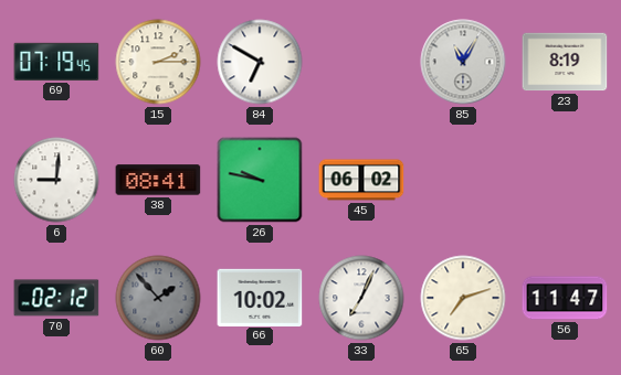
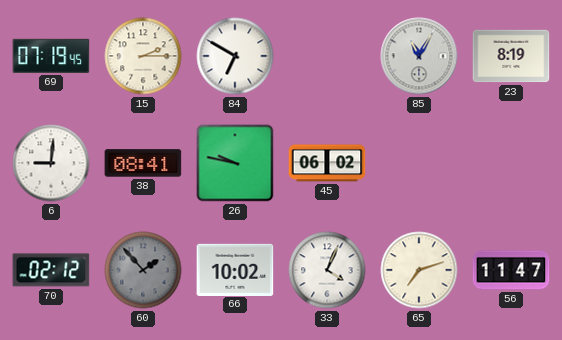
33: 7:04 -> 4:04
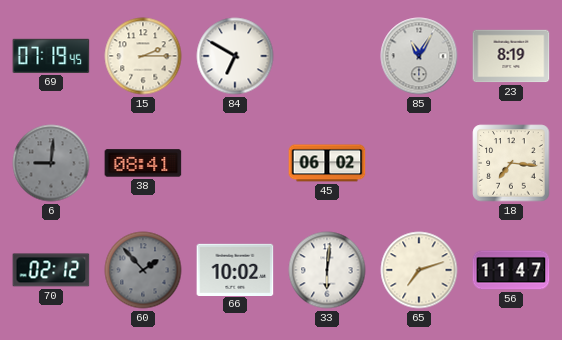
6 dial: white -> grey
26: 9:47 -> none
18: none -> 7:16
33: 4:04 -> 6:01
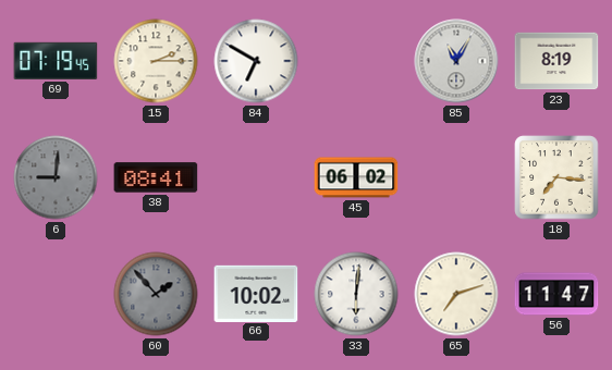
70: 02:12 -> none
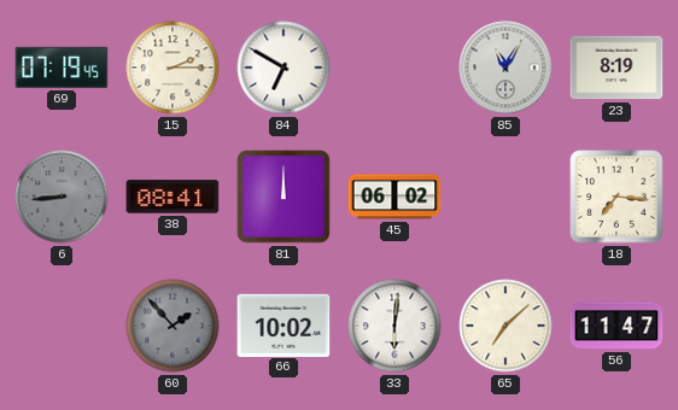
6: 9:01 -> 8:44
81: none -> 12:00
65: 7:12 -> 7:08
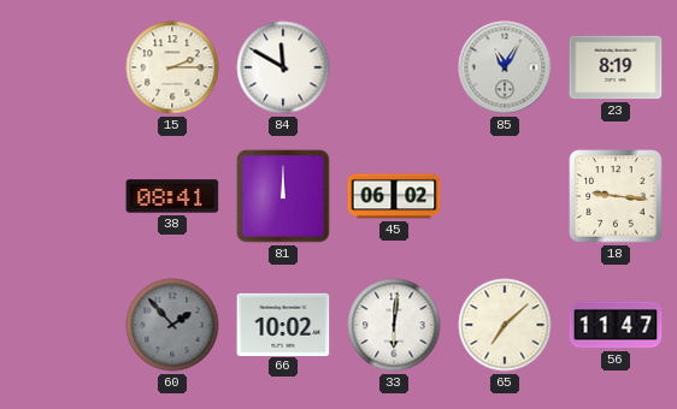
69: 07:19 -> none
84: 6:50 -> 11:50
6: 8:44 -> none
18: 7:16 -> 9:16
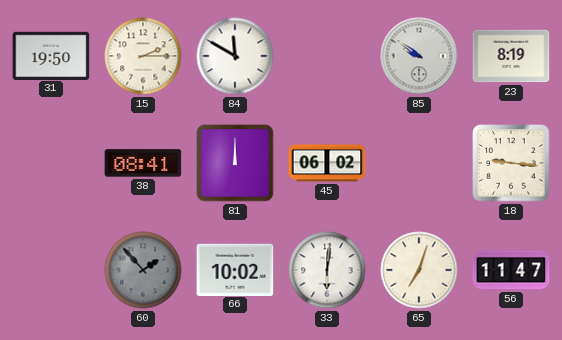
31: none -> 19:50
85: 11:05 -> 9:51
65: 7:08 -> 7:03
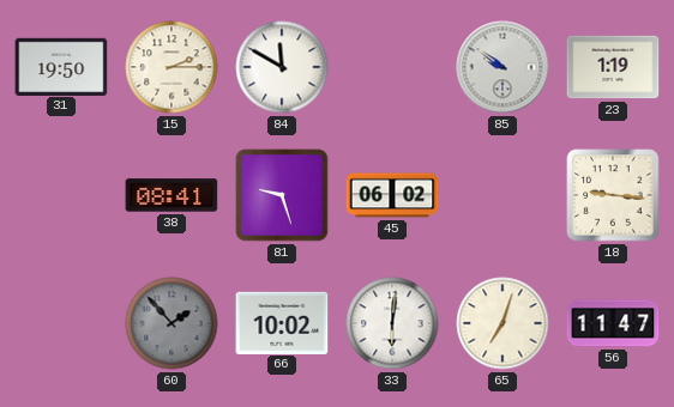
23: 8:19 -> 1:19
81: 12:00 -> 9:27
